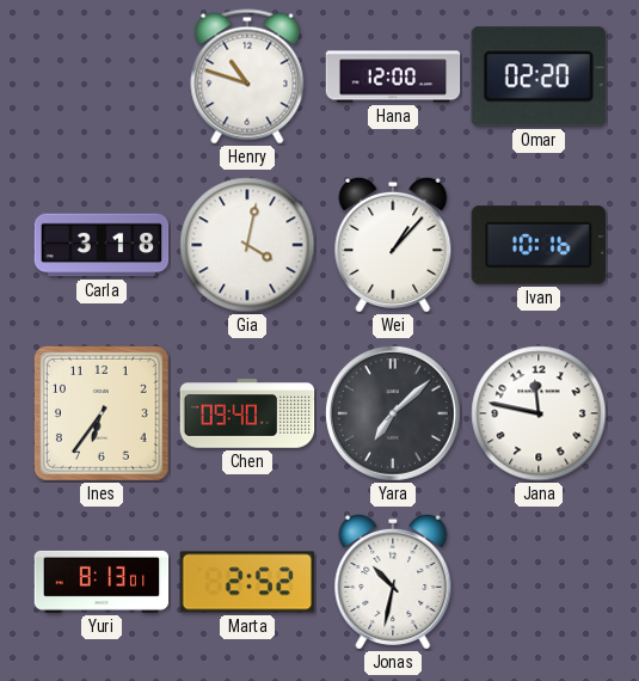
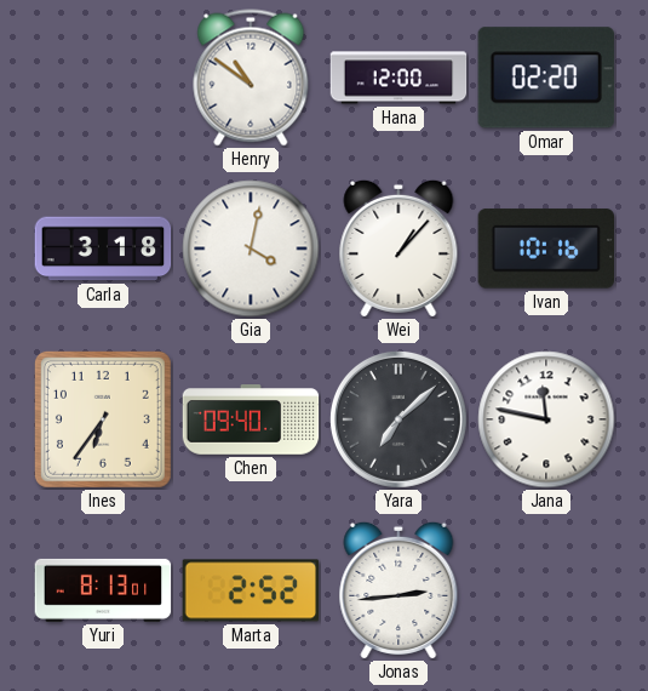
Henry: 10:48 -> 10:51
Jonas: 10:32 -> 2:44
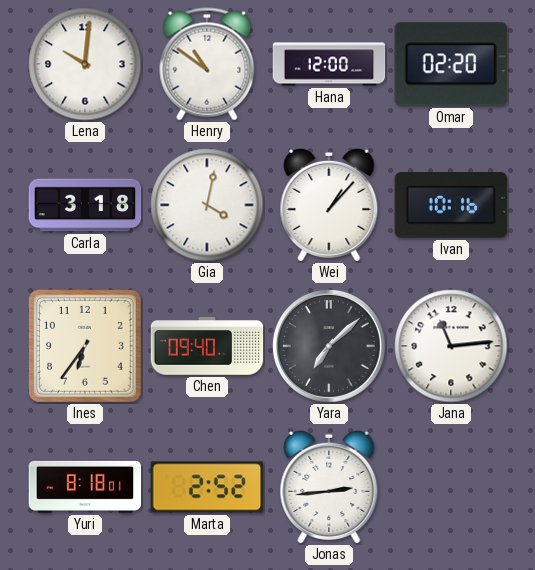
Lena: none -> 10:01
Jana: 11:47 -> 11:14
Yuri: 8:13 -> 8:18
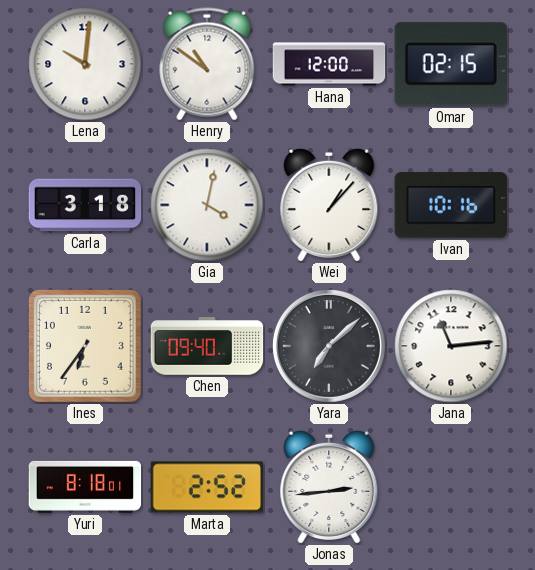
Omar: 02:20 -> 02:15
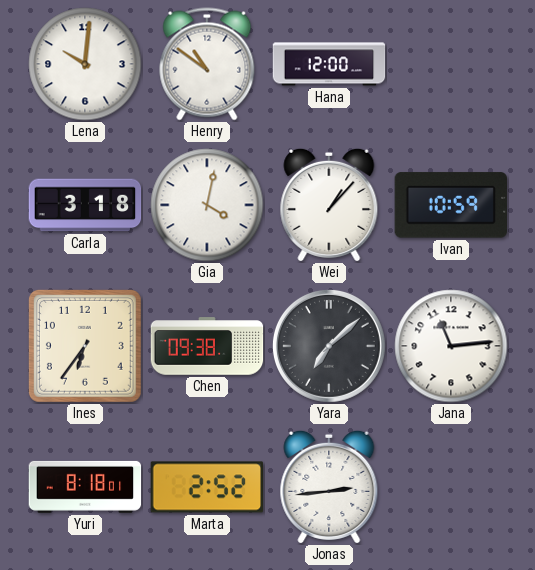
Omar: 02:15 -> none
Ivan: 10:16 -> 10:59
Chen: 09:40 -> 09:38
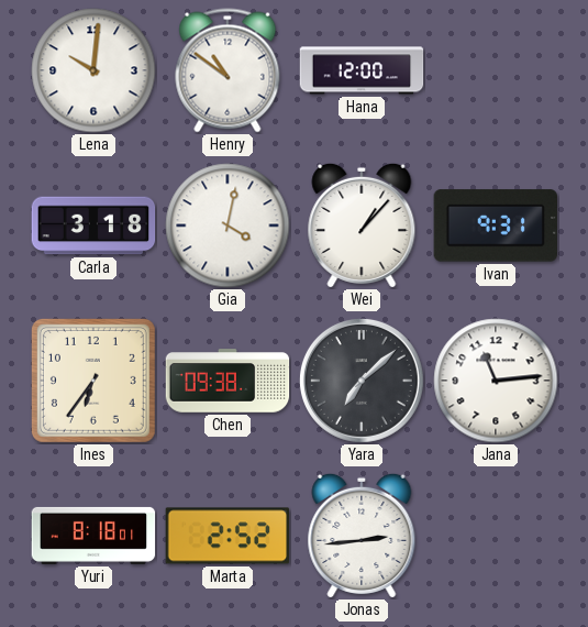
Ivan: 10:59 -> 9:31
